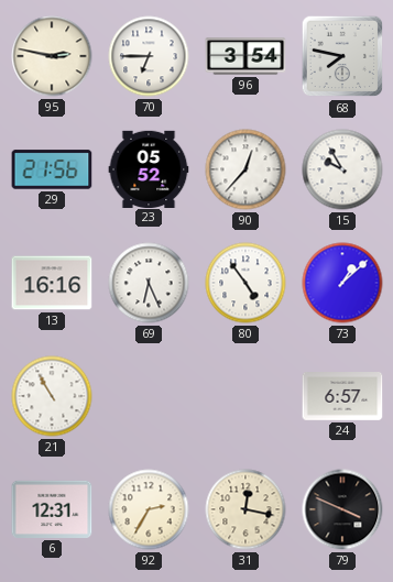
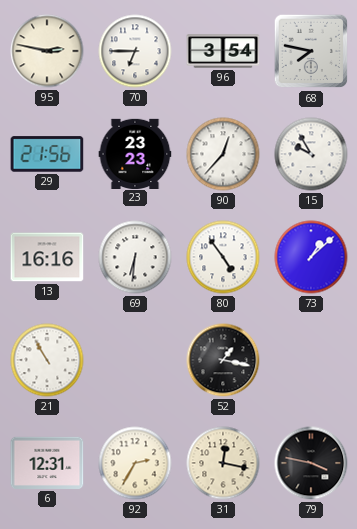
23: 05:52 -> 23:23
69: 6:26 -> 6:31
52: none -> 1:17
24: 6:57 -> none
79: 3:49 -> 3:47
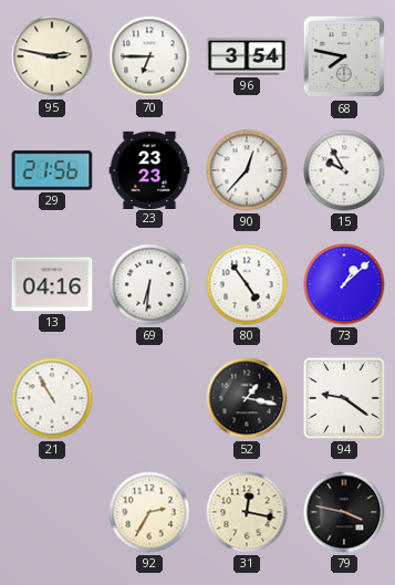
13: 16:16 -> 04:16
94: none -> 9:21
6: 12:31 -> none
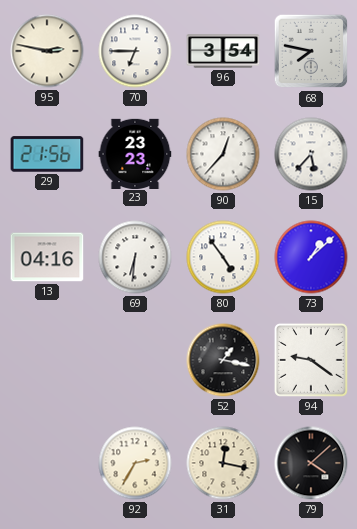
15: 9:55 -> 5:37
21: 10:55 -> none
79: 3:47 -> 4:08
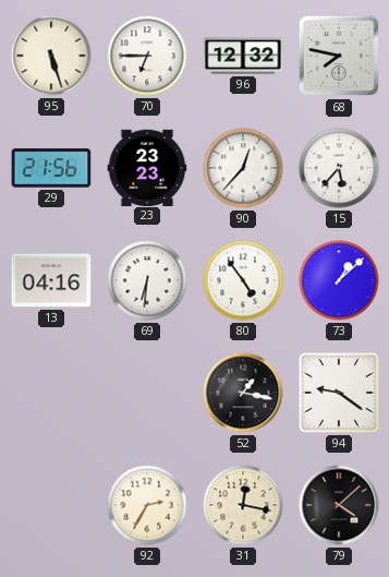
95: 2:47 -> 5:27
96: 3:54 -> 12:32
